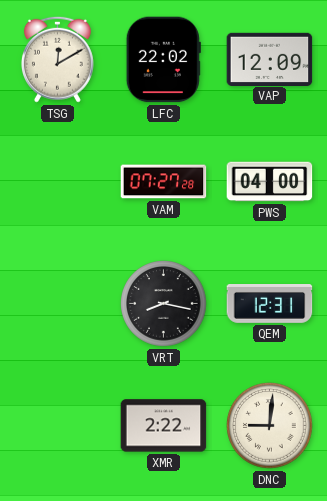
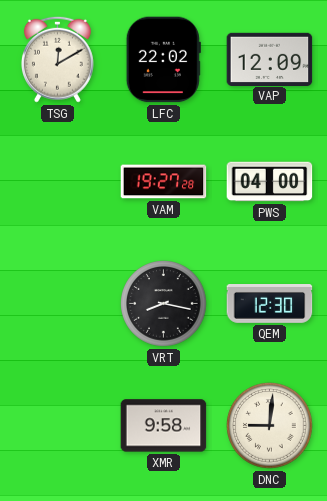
VAM: 07:27 -> 19:27
QEM: 12:31 -> 12:30
XMR: 2:22 -> 9:58
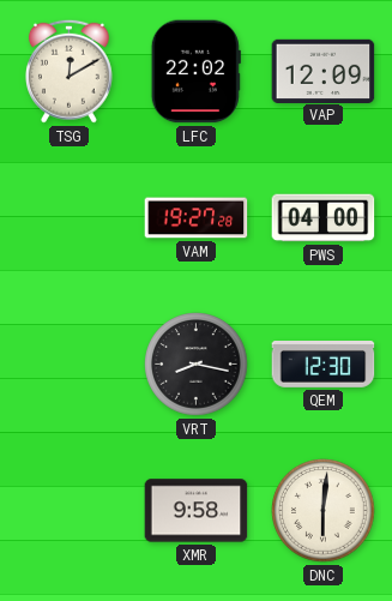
DNC: 9:01 -> 6:01
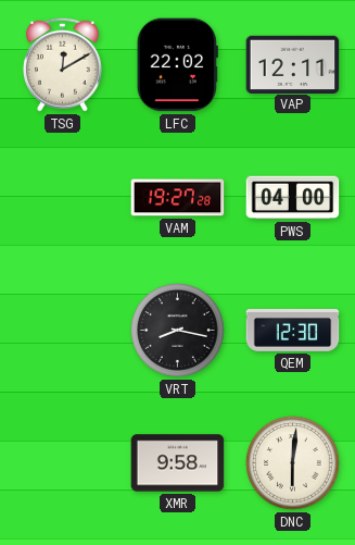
VAP: 12:09 -> 12:11
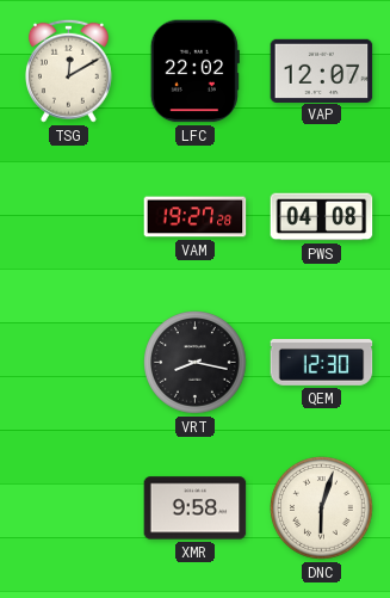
VAP: 12:11 -> 12:07
PWS: 04:00 -> 04:08
DNC: 6:01 -> 6:03
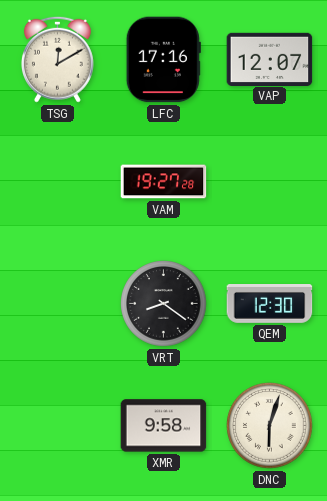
LFC: 22:02 -> 17:16
PWS: 04:08 -> none
VRT: 8:17 -> 8:21
